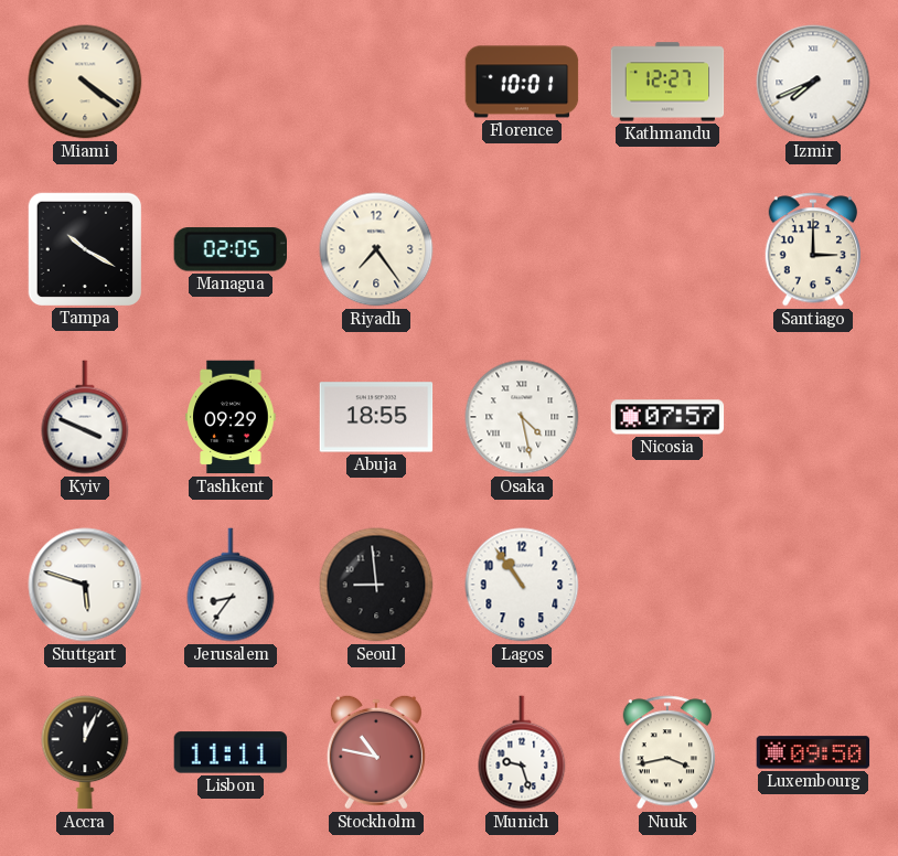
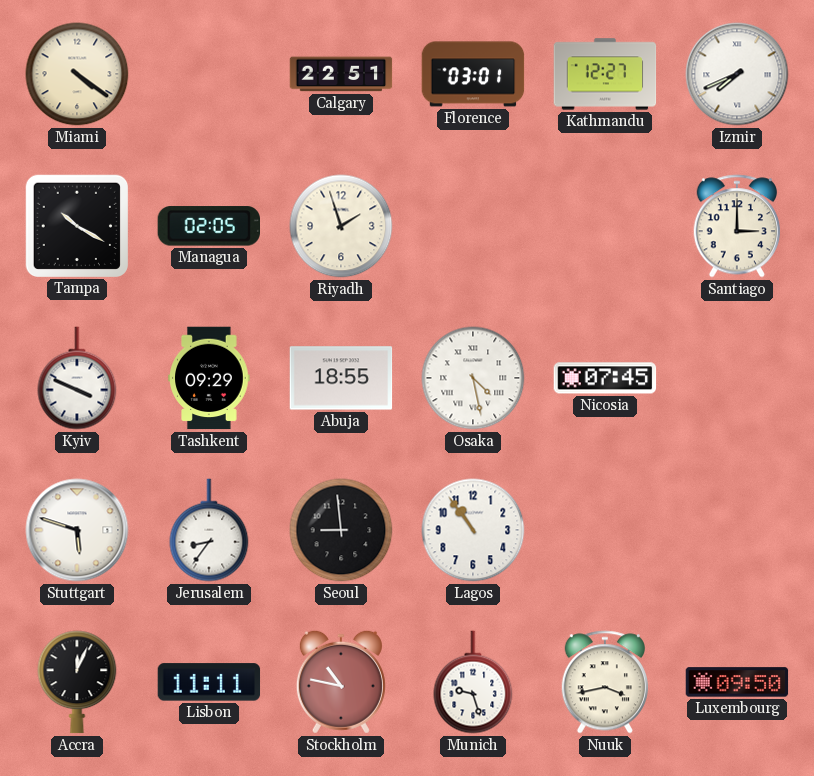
Calgary: none -> 22:51
Florence: 10:01 -> 03:01
Riyadh: 7:24 -> 1:57
Nicosia: 07:57 -> 07:45
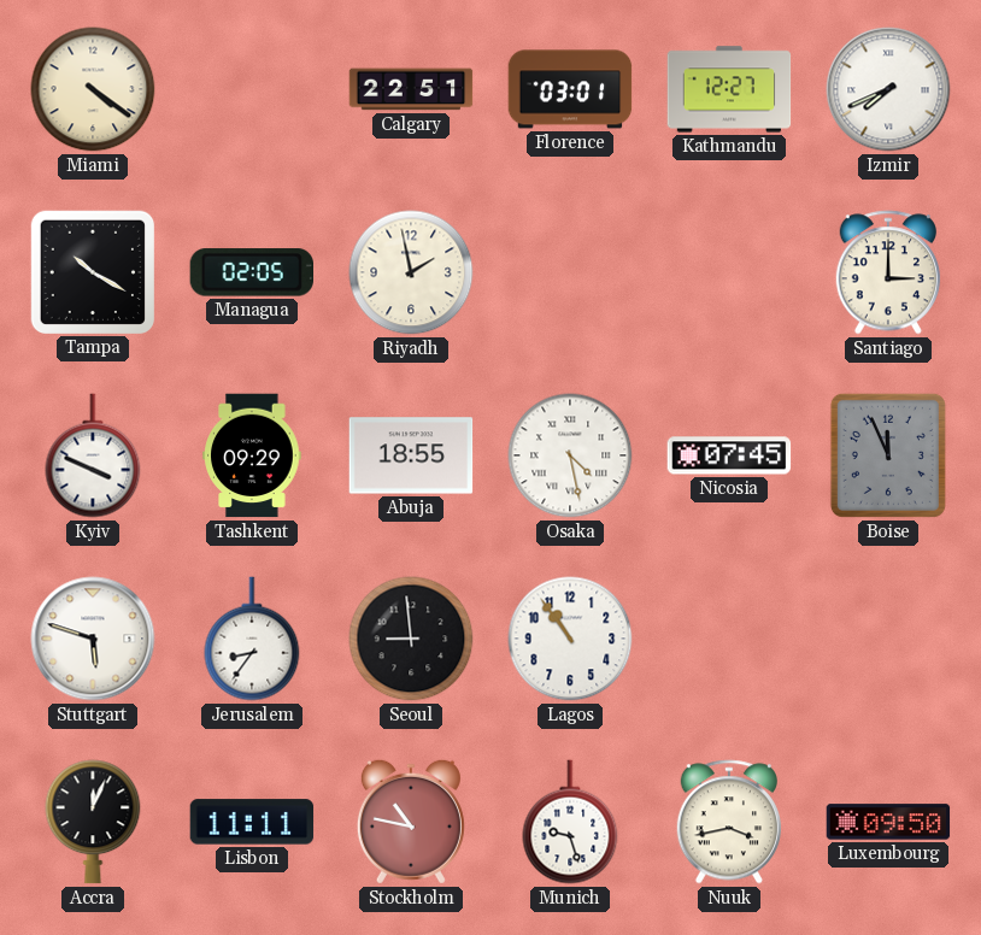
Riyadh: 1:57 -> 1:58
Boise: none -> 11:56
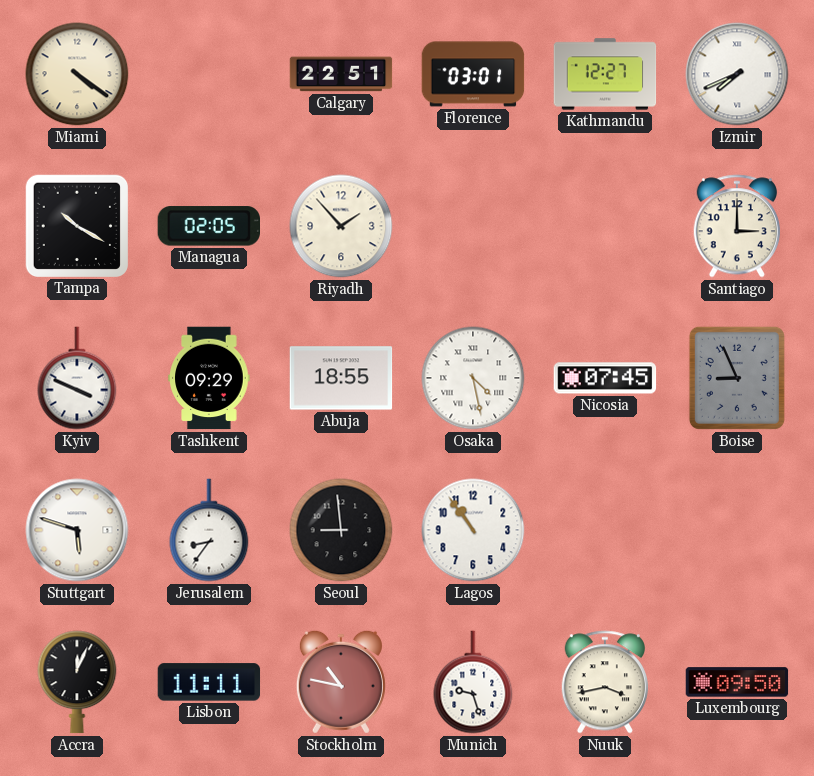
Riyadh: 1:58 -> 1:53
Boise: 11:56 -> 8:56
